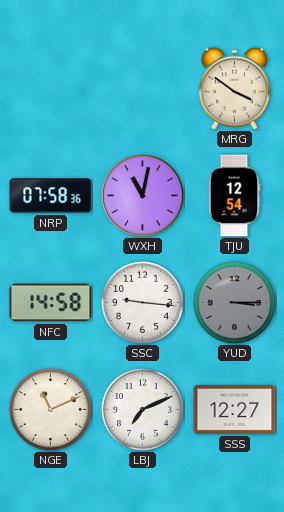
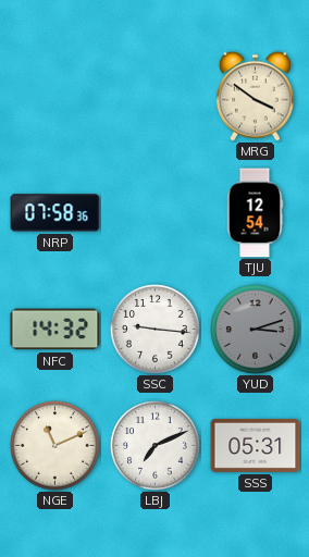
WXH: 11:02 -> none
NFC: 14:58 -> 14:32
YUD: 3:15 -> 3:12
SSS: 12:27 -> 05:31
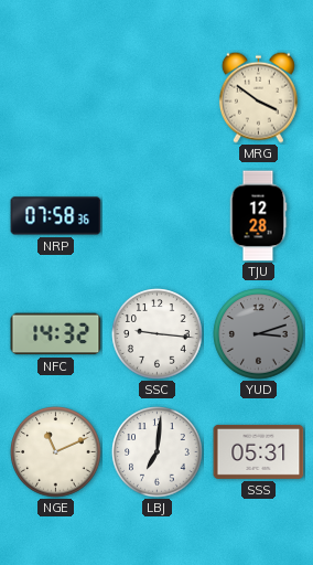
TJU: 12:54 -> 12:28
LBJ: 7:11 -> 7:01
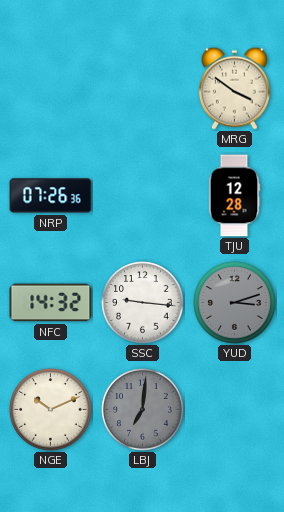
NRP: 07:58 -> 07:26
NGE: 11:11 -> 10:11
LBJ dial: white -> grey
SSS: 05:31 -> none
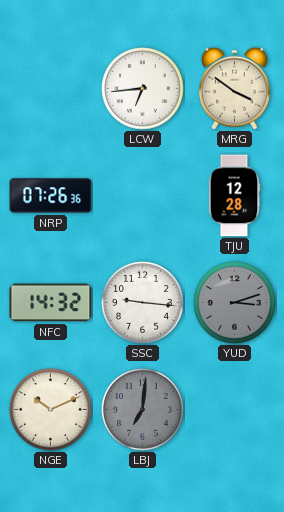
LCW: none -> 6:44
